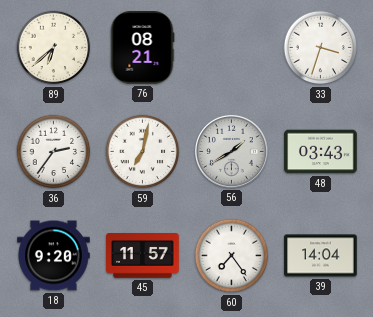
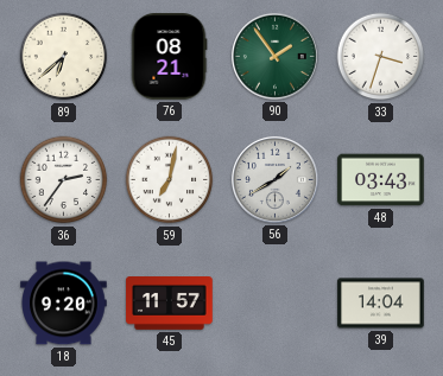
90: none -> 1:54
60: 7:24 -> none
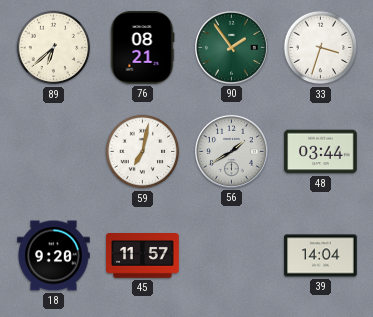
36: 2:36 -> none
48: 03:43 -> 03:44
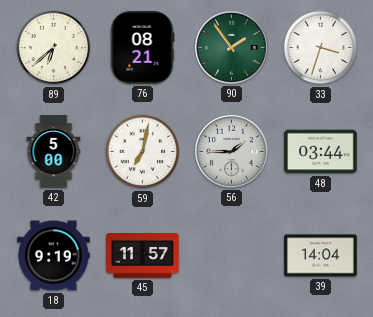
42: none -> 5:00
56: 1:40 -> 1:45
18: 9:20 -> 9:19
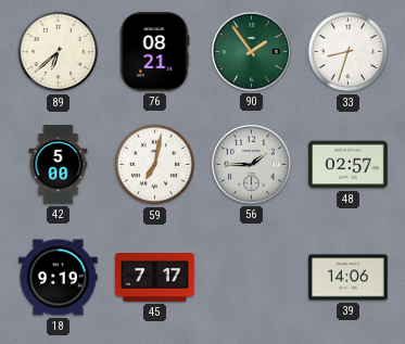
33: 3:33 -> 8:33
48: 03:44 -> 02:57
45: 11:57 -> 7:17
39: 14:04 -> 14:06
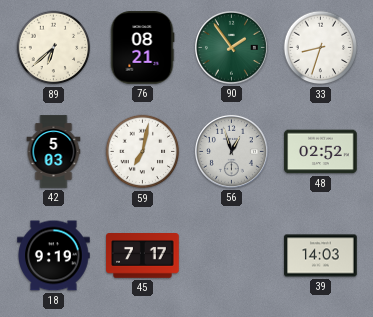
42: 5:00 -> 5:03
56: 1:45 -> 12:57
48: 02:57 -> 02:52
39: 14:06 -> 14:03
